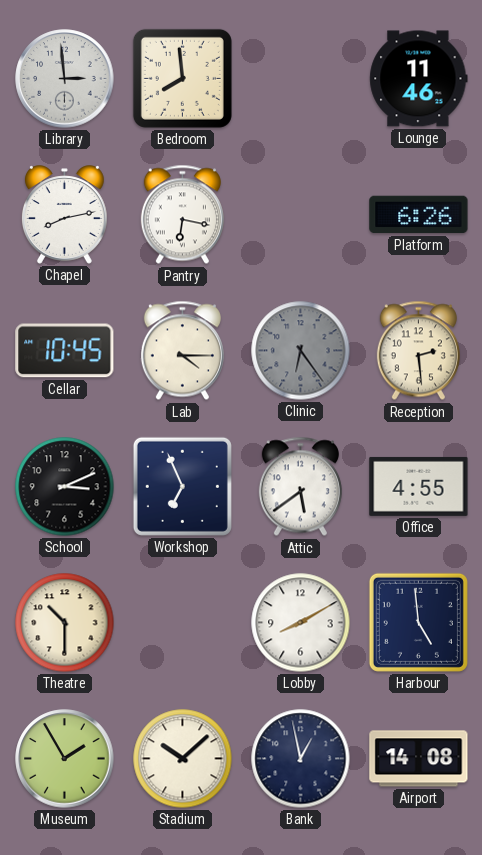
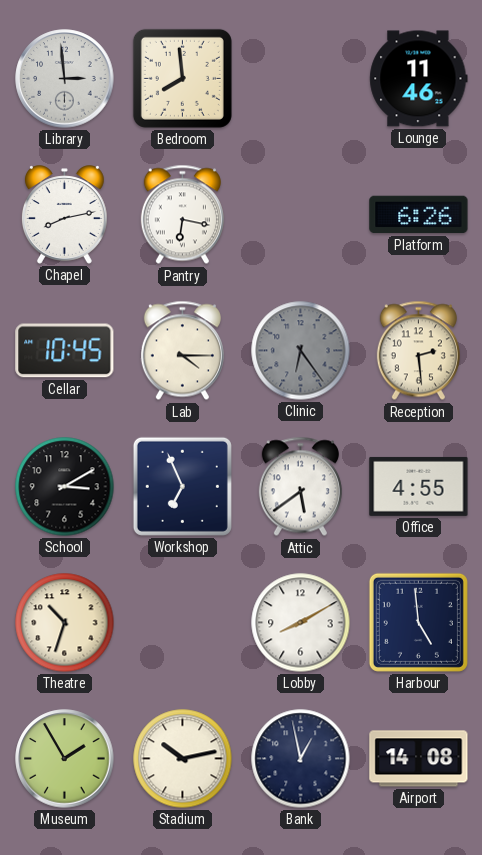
School: 3:11 -> 3:10
Theatre: 10:30 -> 10:33
Stadium: 10:08 -> 10:13
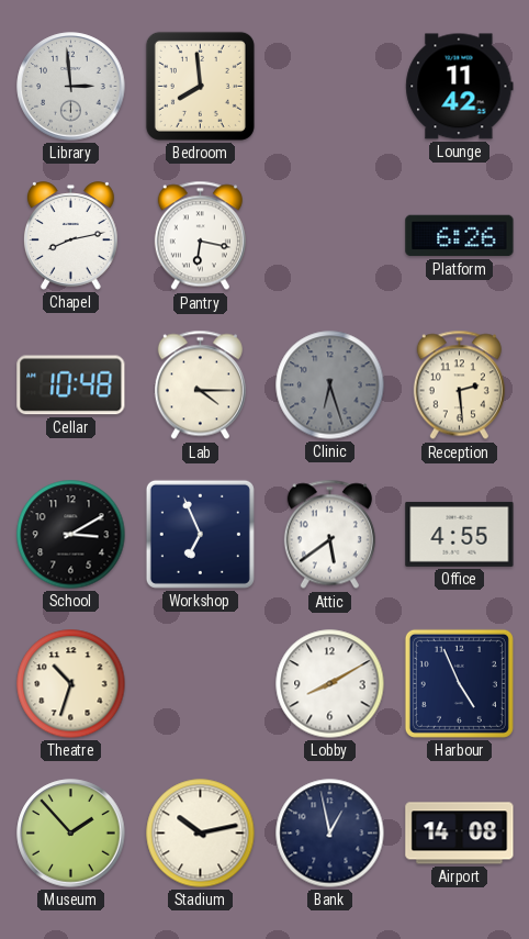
Lounge: 11:46 -> 11:42
Cellar: 10:45 -> 10:48
Clinic: 6:24 -> 6:27
Harbour: 4:59 -> 4:56
Museum: 1:55 -> 1:53
